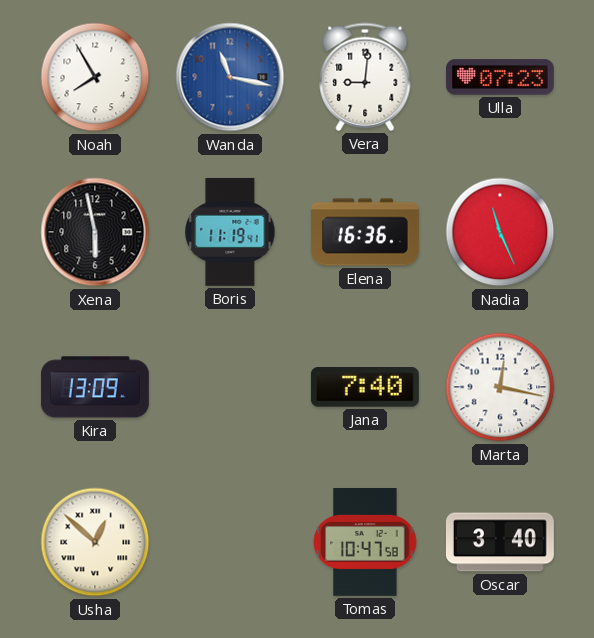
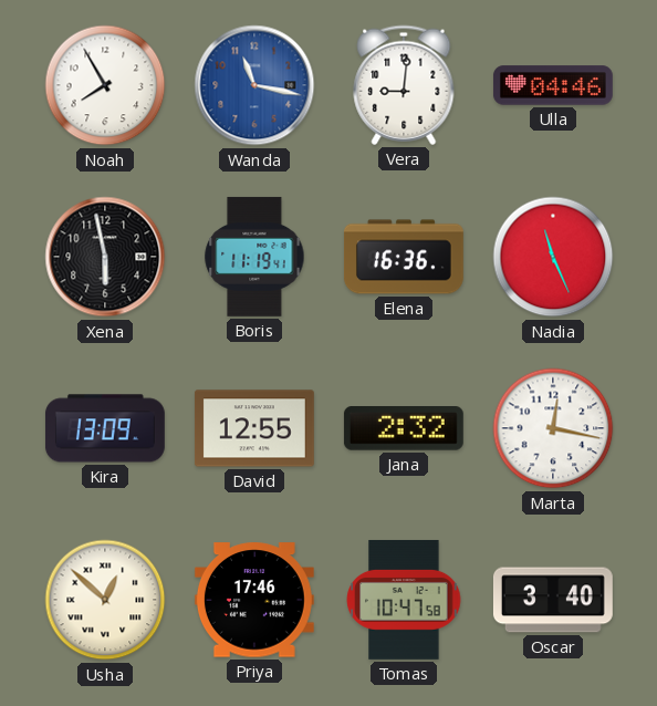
Ulla: 07:23 -> 04:46
David: none -> 12:55
Jana: 7:40 -> 2:32
Priya: none -> 17:46
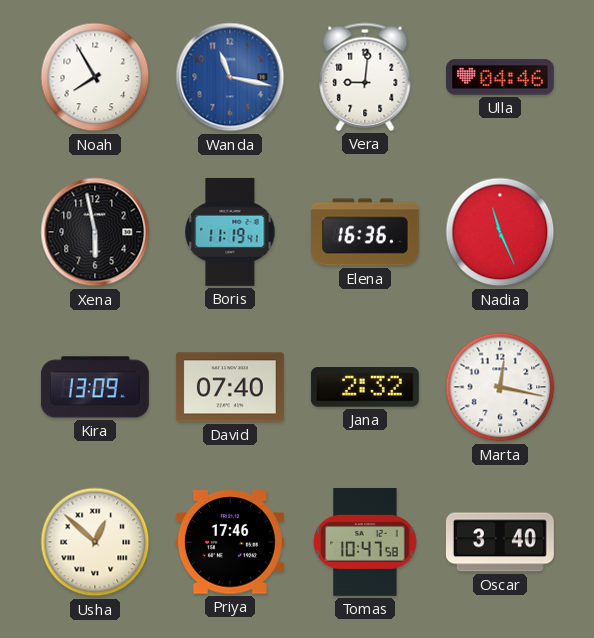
David: 12:55 -> 07:40
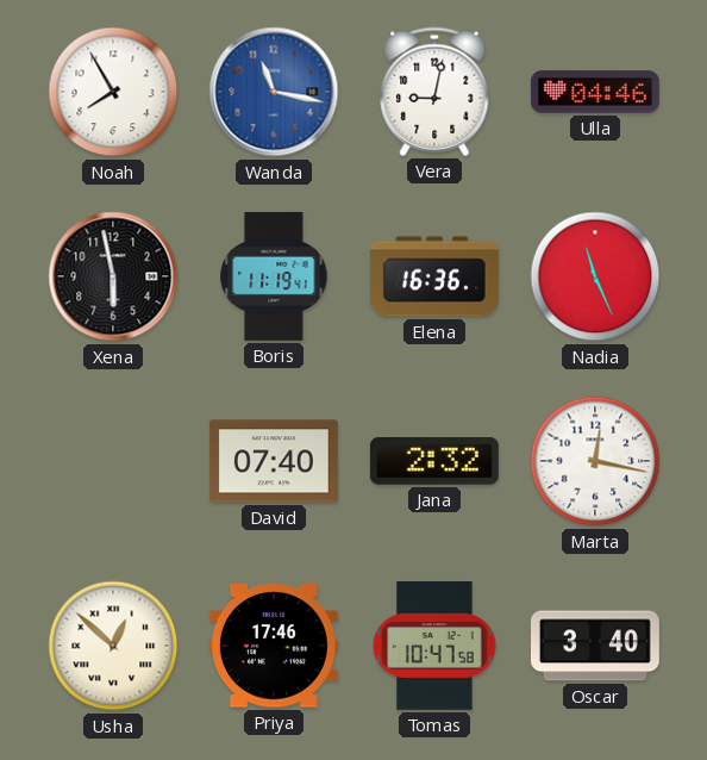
Vera: 9:01 -> 9:02
Kira: 13:09 -> none
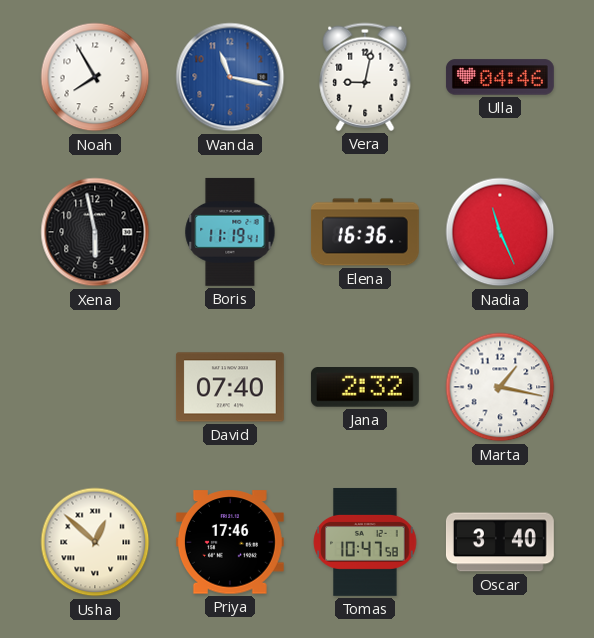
Marta: 12:17 -> 1:17
